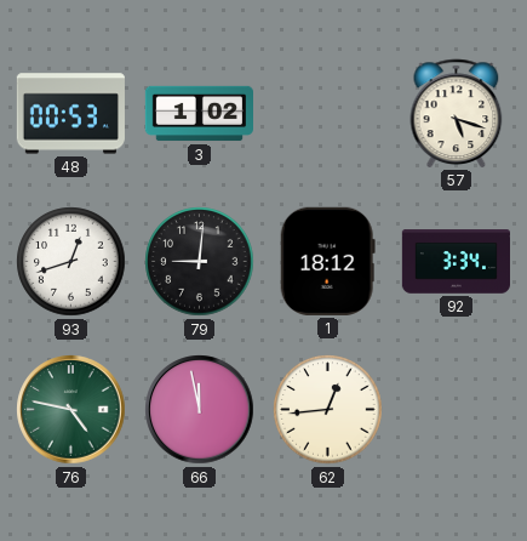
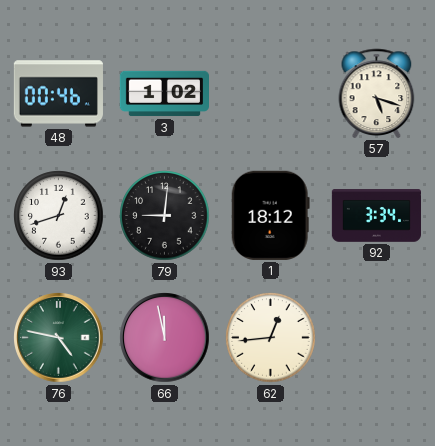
48: 00:53 -> 00:46
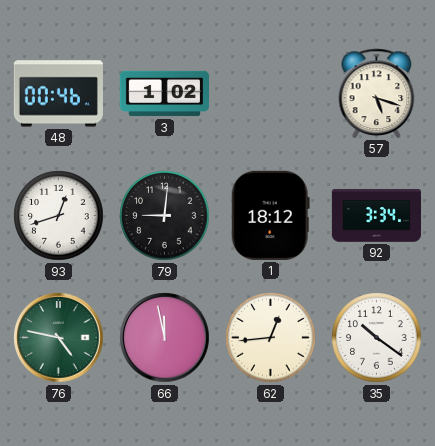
35: none -> 10:21
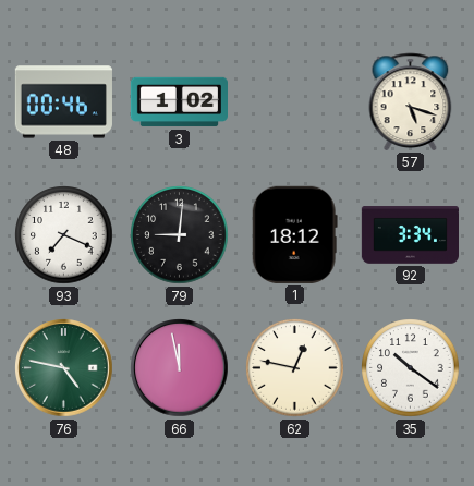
93: 12:42 -> 7:19
62: 12:44 -> 12:47
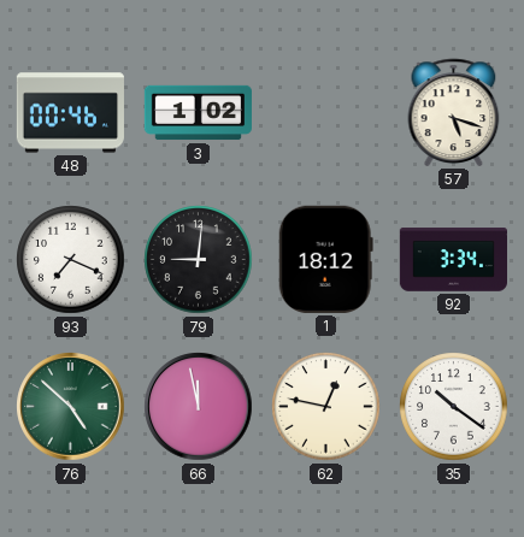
76: 4:47 -> 4:52
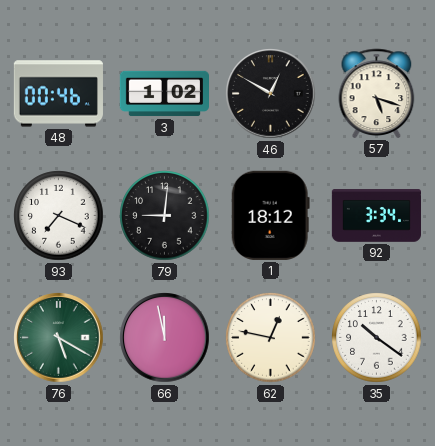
46: none -> 12:50
76: 4:52 -> 5:20
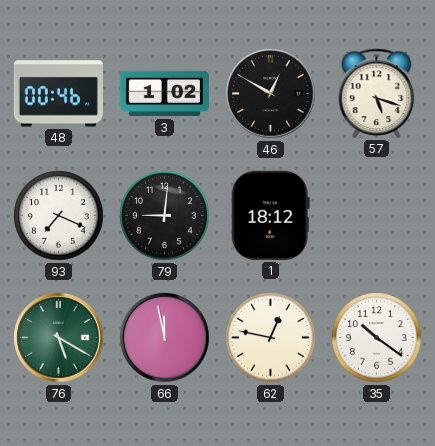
92: 3:34 -> none
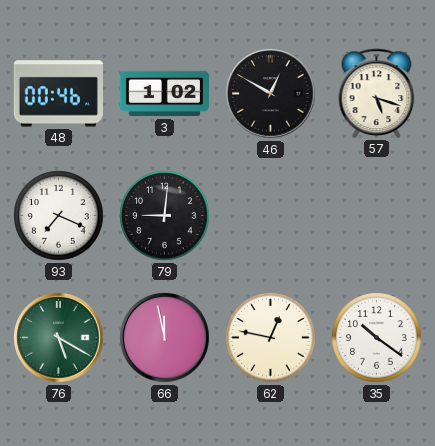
1: 18:12 -> none
